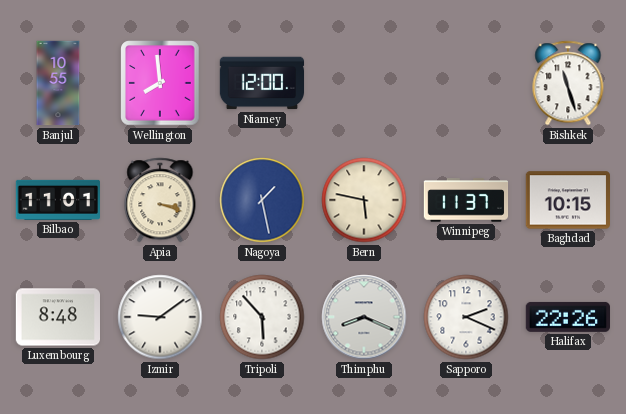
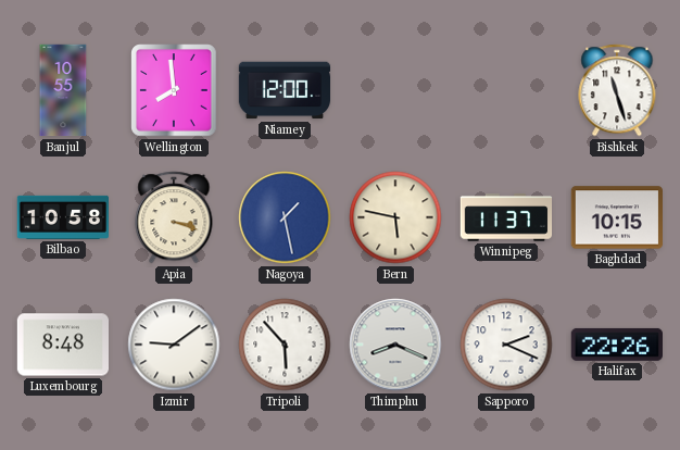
Bilbao: 11:01 -> 10:58
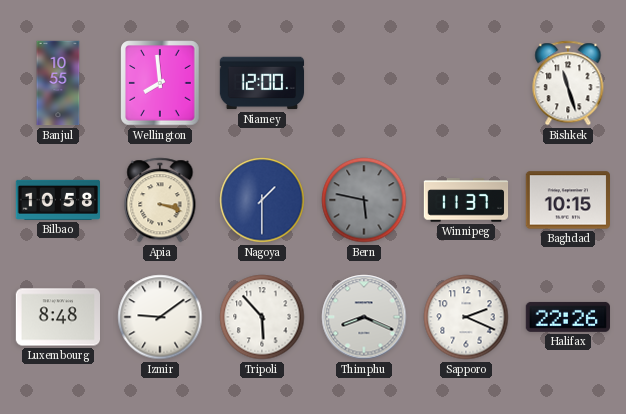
Nagoya: 1:28 -> 1:30
Bern dial: cream -> grey
